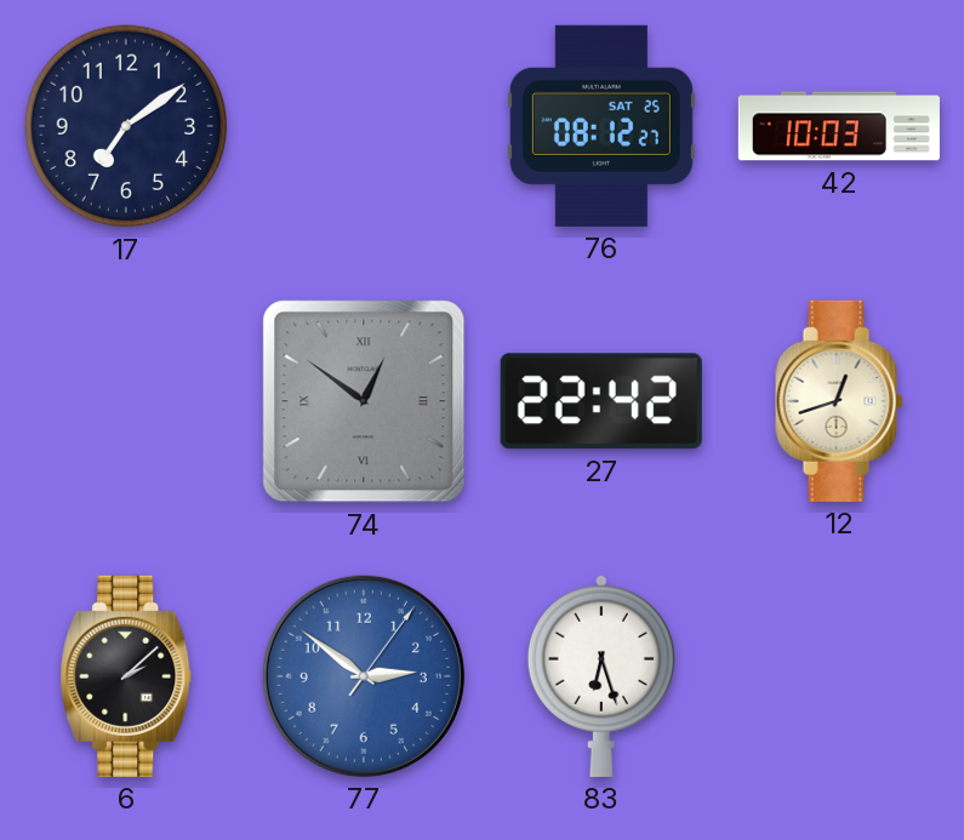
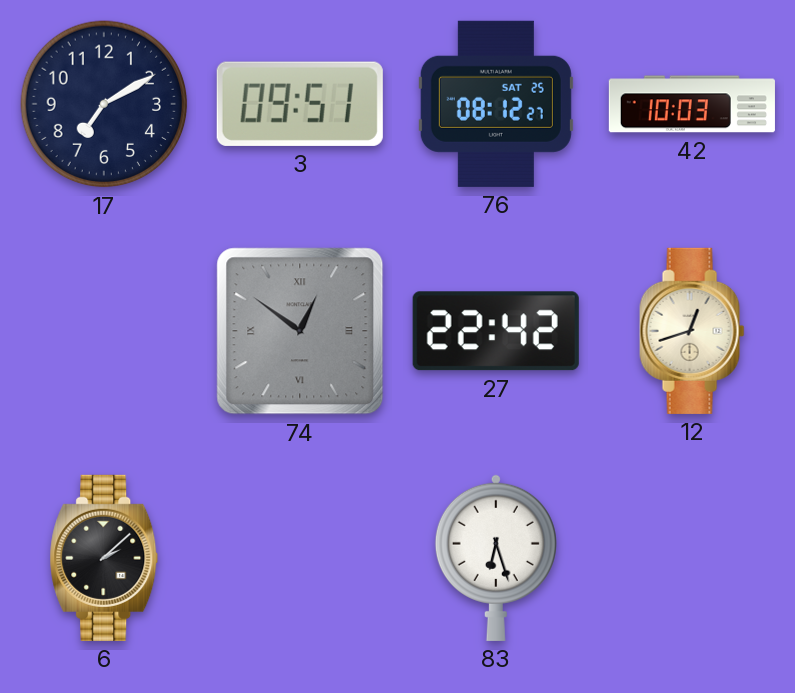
17: 7:09 -> 7:10
3: none -> 09:51
77: 2:51 -> none
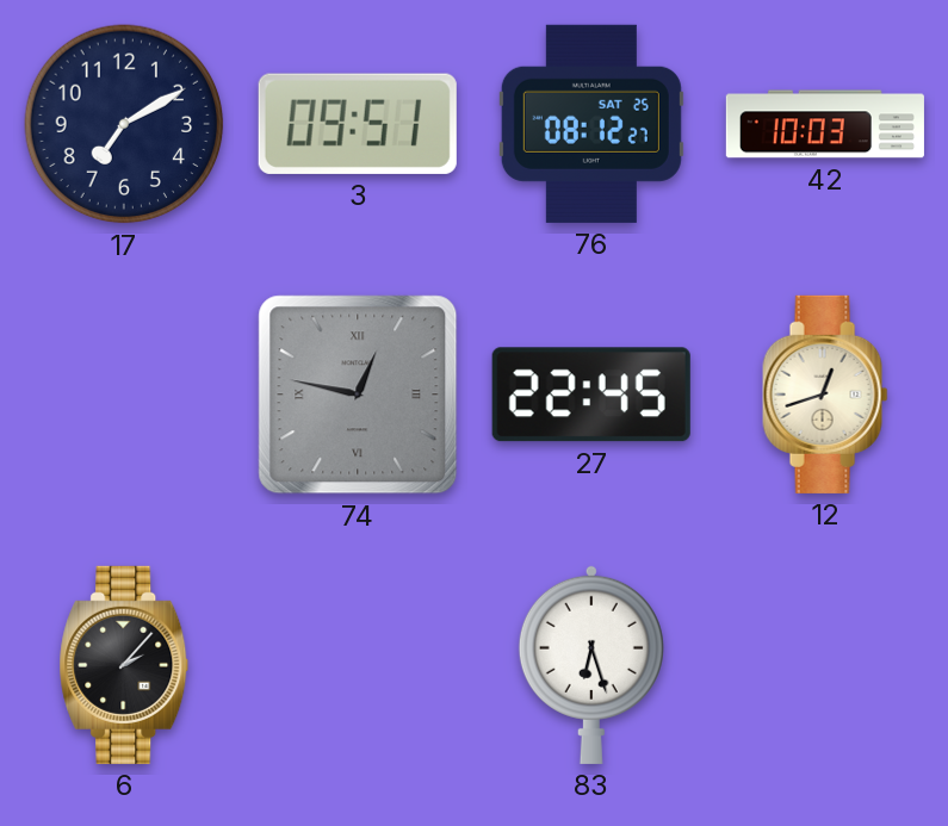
74: 12:51 -> 12:47
27: 22:42 -> 22:45
6: 2:08 -> 2:07
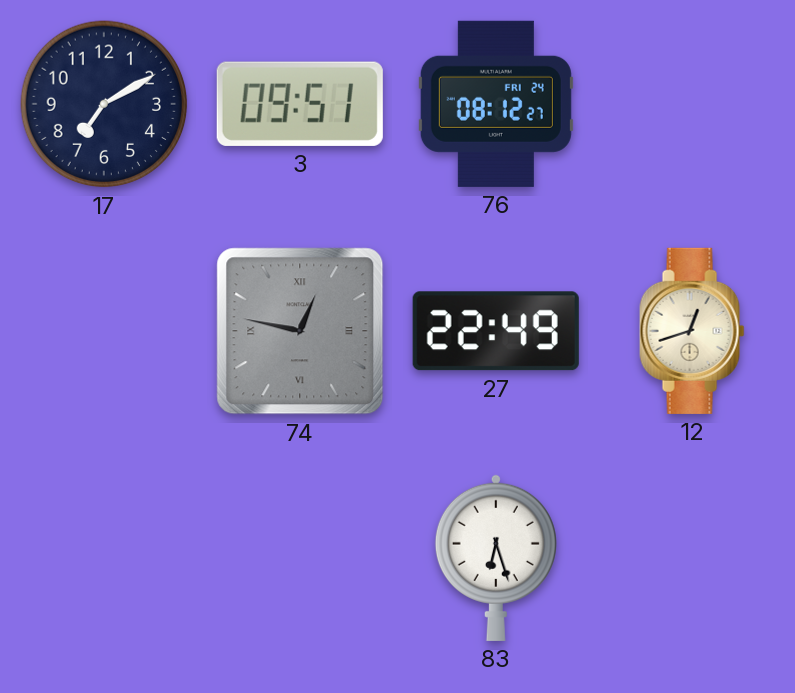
76 date: SAT 25 -> FRI 24
42: 10:03 -> none
27: 22:45 -> 22:49
6: 2:07 -> none
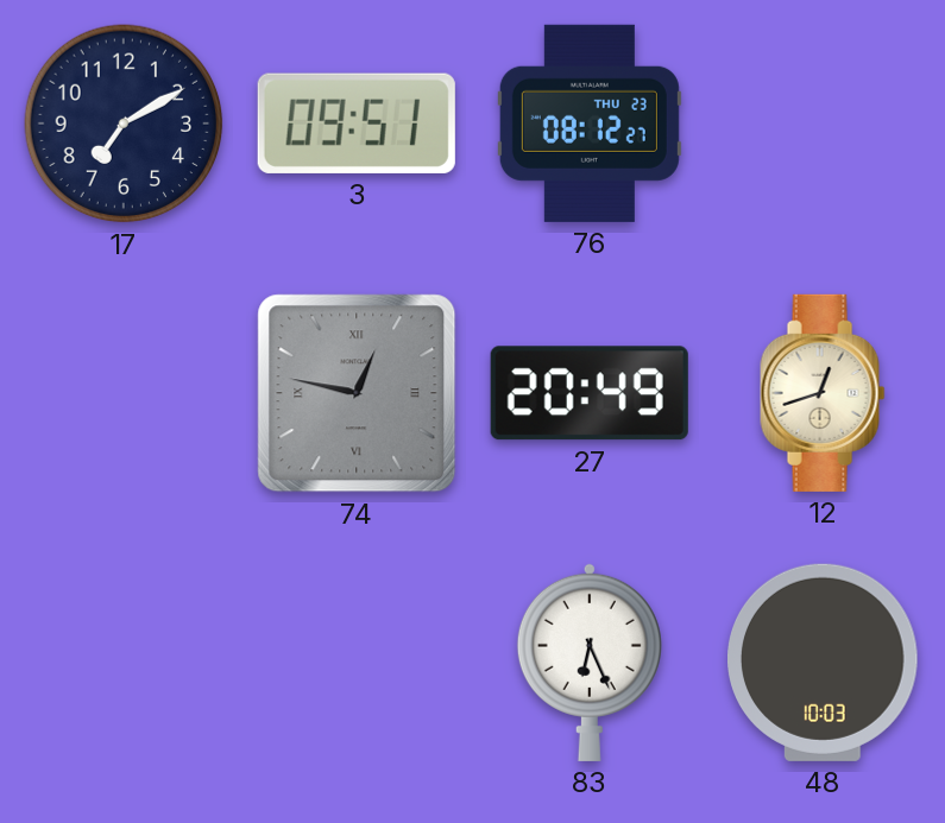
76 date: FRI 24 -> THU 23
27: 22:49 -> 20:49
83: 6:27 -> 6:26
48: none -> 10:03
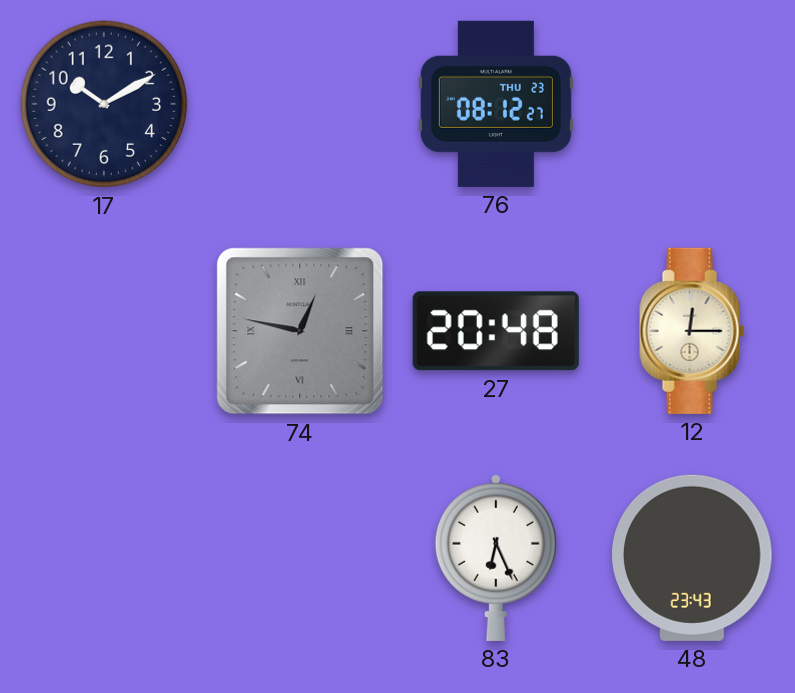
17: 7:10 -> 10:10
3: 09:51 -> none
27: 20:49 -> 20:48
12: 12:42 -> 12:15
48: 10:03 -> 23:43
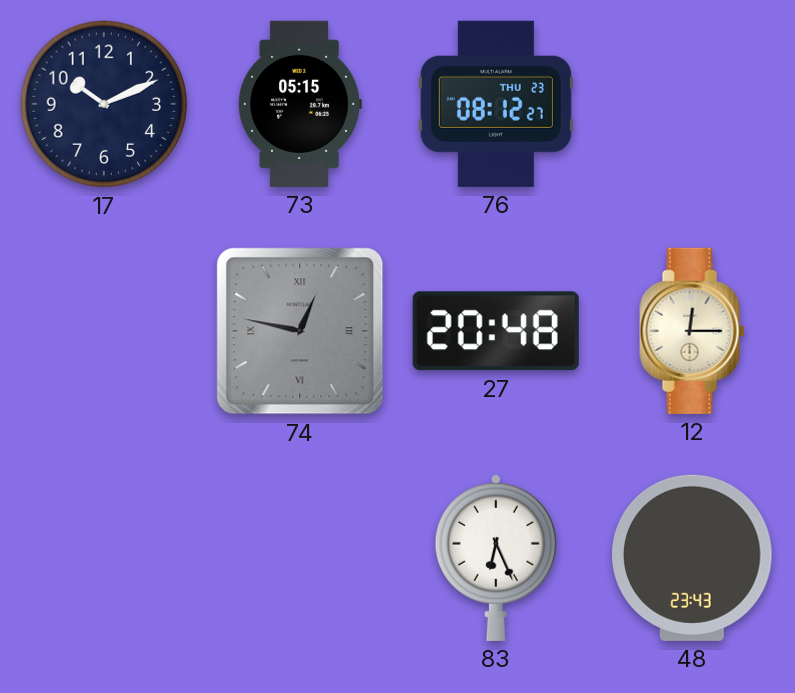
17: 10:10 -> 10:11
73: none -> 05:15
